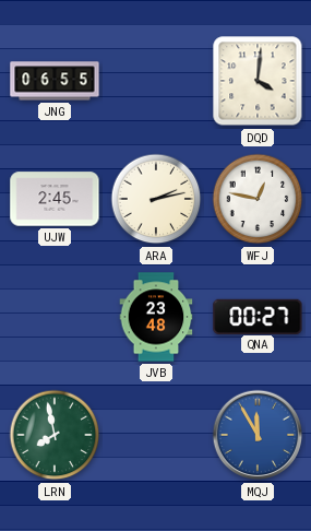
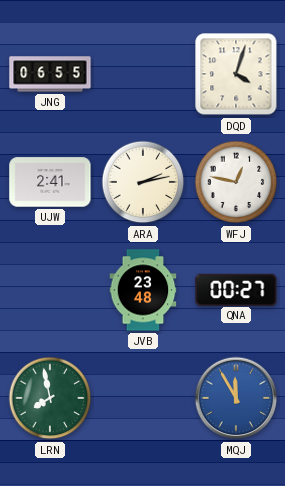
DQD: 4:01 -> 4:03
UJW: 2:45 -> 2:41
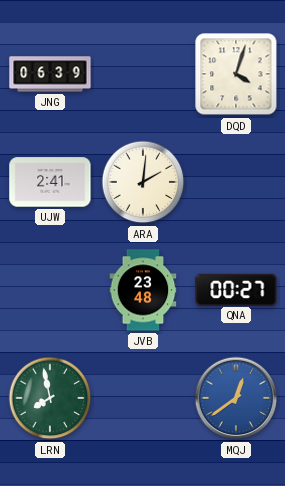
JNG: 06:55 -> 06:39
ARA: 2:13 -> 2:01
WFJ: 12:47 -> none
MQJ: 11:55 -> 12:39
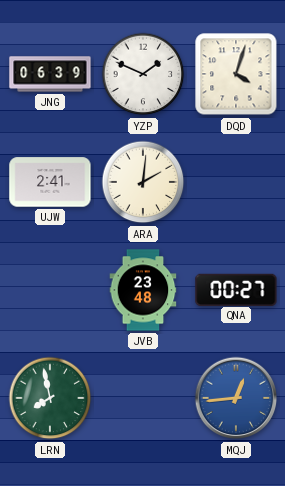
YZP: none -> 1:49
MQJ: 12:39 -> 12:44
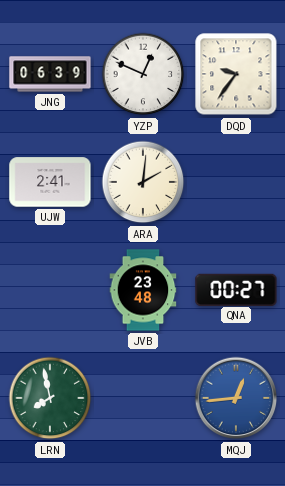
YZP: 1:49 -> 12:49
DQD: 4:03 -> 9:36
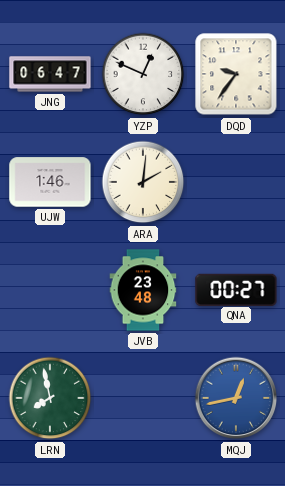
JNG: 06:39 -> 06:47
UJW: 2:41 -> 1:46
MQJ: 12:44 -> 12:43
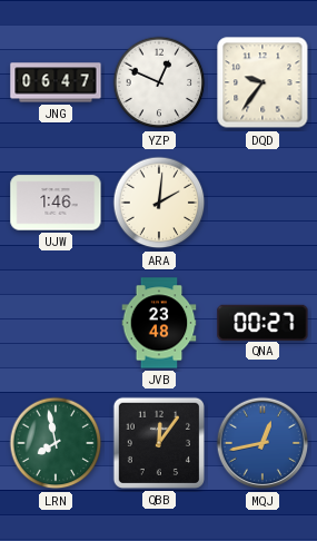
QBB: none -> 12:06
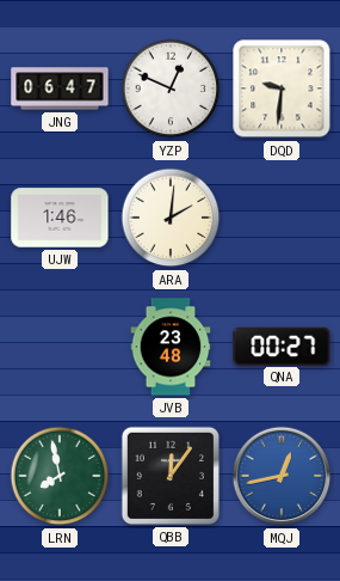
DQD: 9:36 -> 9:31
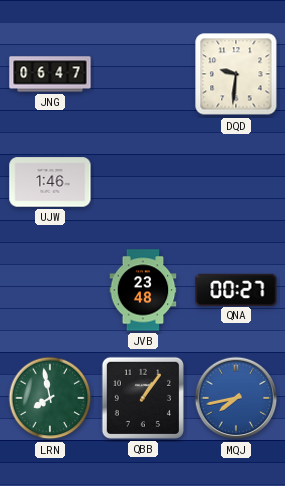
YZP: 12:49 -> none
ARA: 2:01 -> none
QBB: 12:06 -> 1:06
MQJ: 12:43 -> 7:43
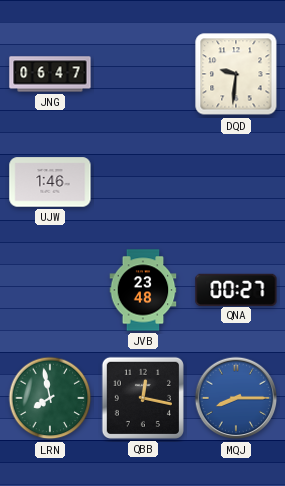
QBB: 1:06 -> 12:17
MQJ: 7:43 -> 8:15
